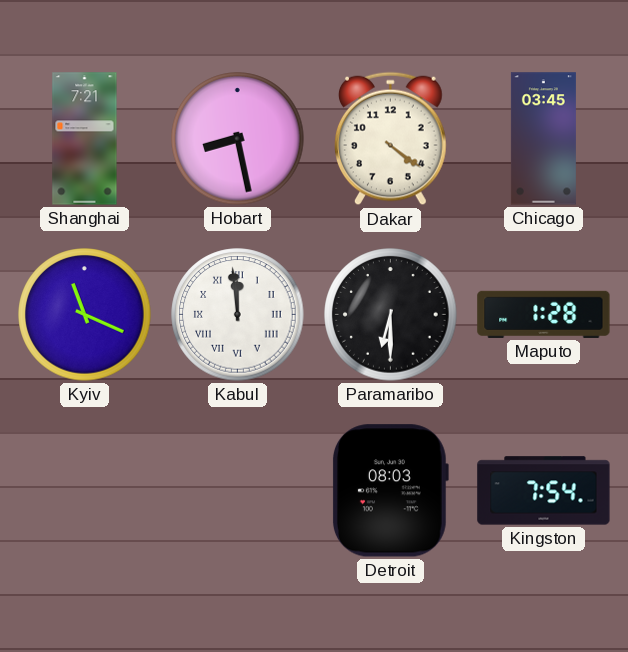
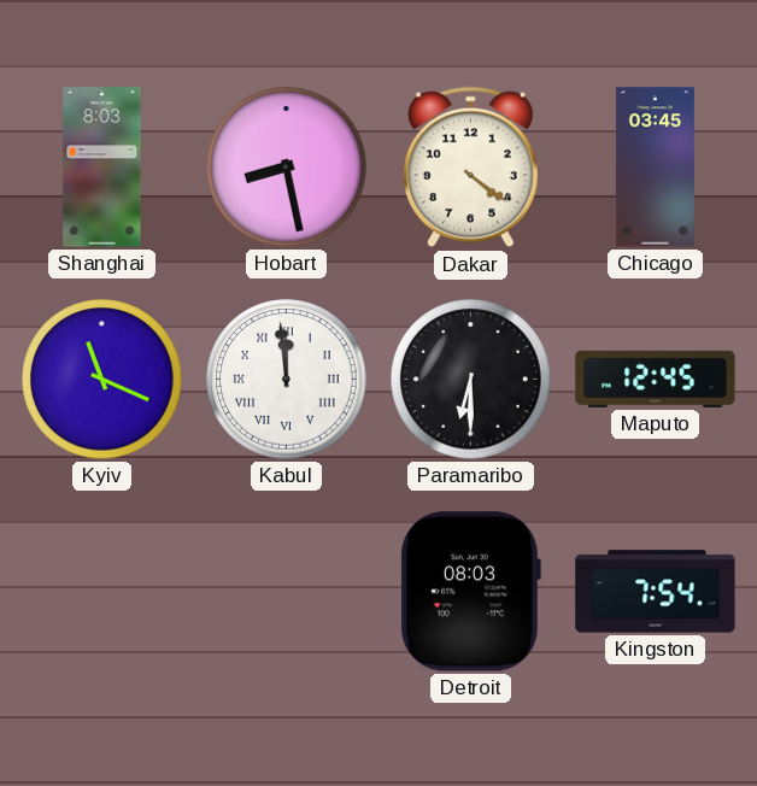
Shanghai: 7:21 -> 8:03
Maputo: 1:28 -> 12:45
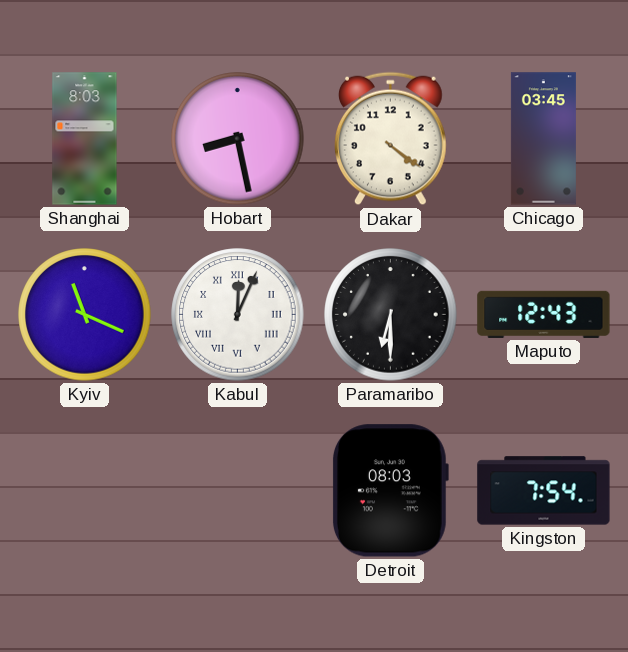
Kabul: 11:59 -> 12:04
Maputo: 12:45 -> 12:43
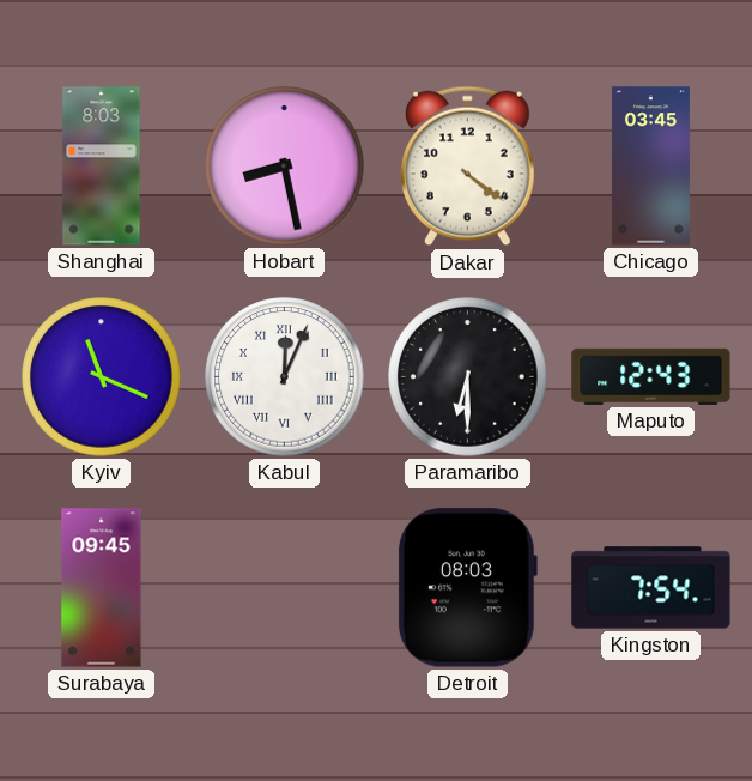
Surabaya: none -> 09:45
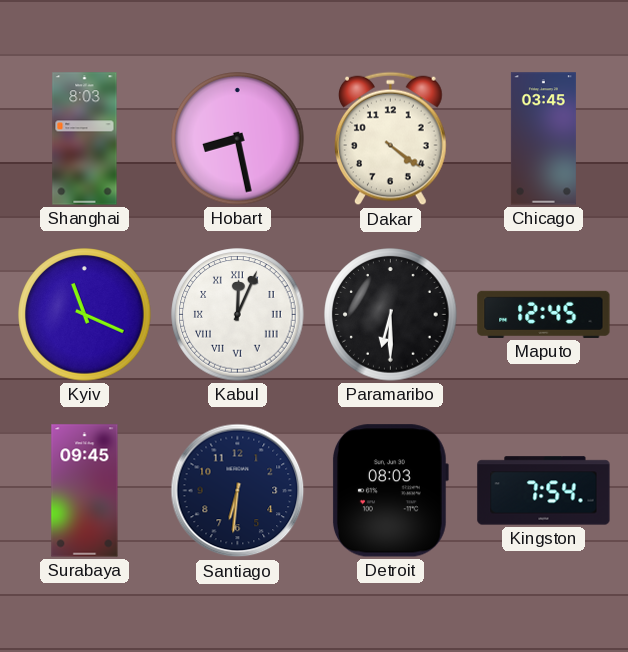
Maputo: 12:43 -> 12:45
Santiago: none -> 6:31
